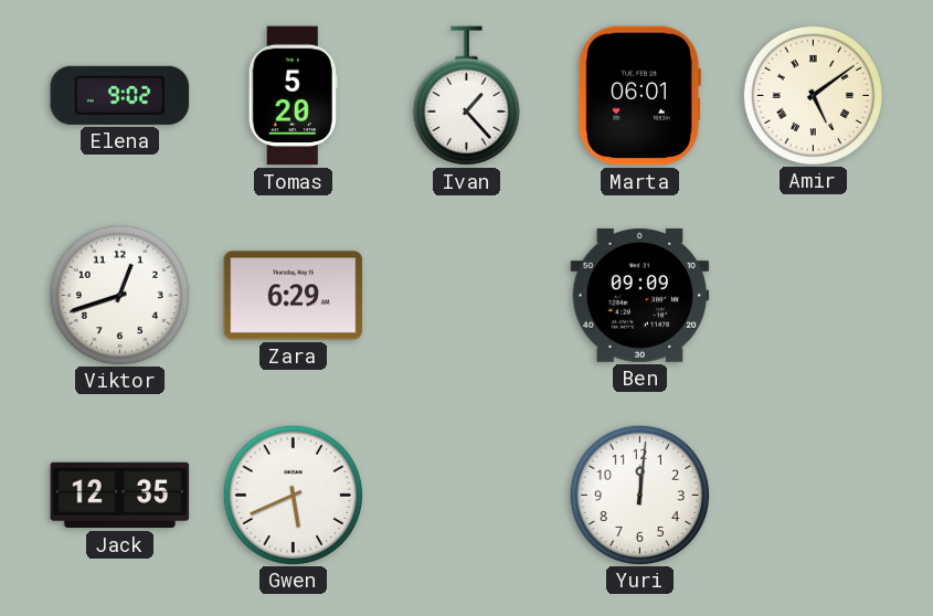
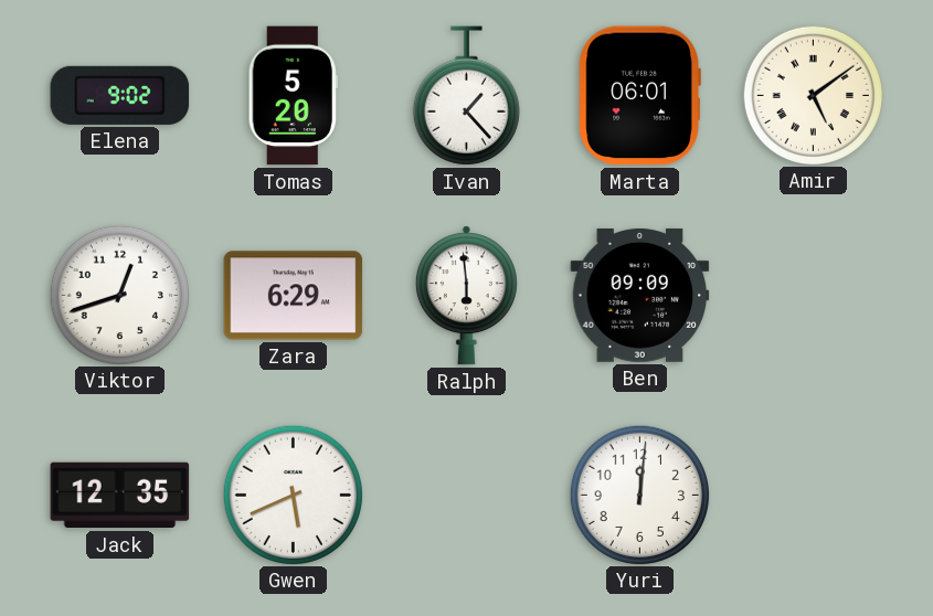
Ralph: none -> 5:59
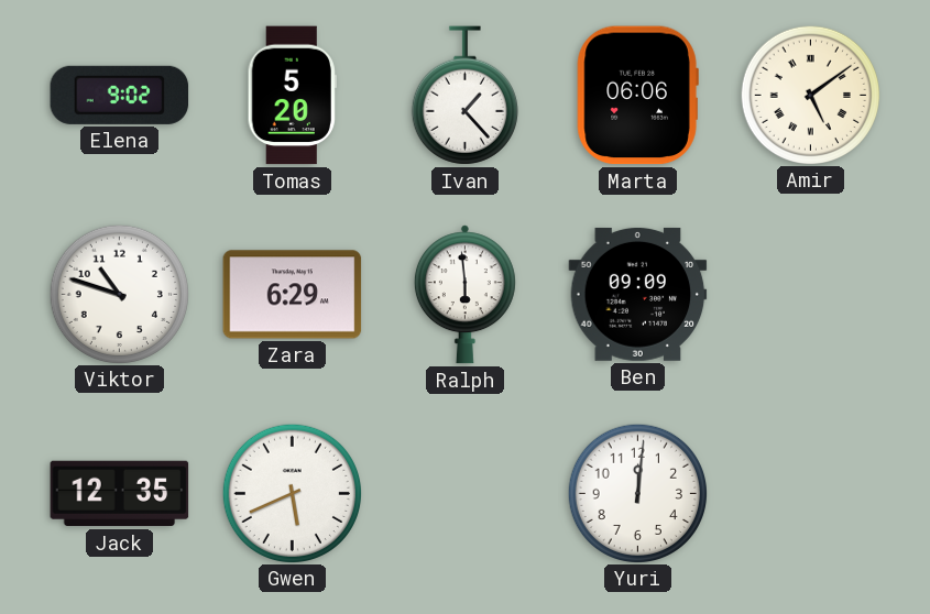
Marta: 06:01 -> 06:06
Viktor: 12:42 -> 10:48
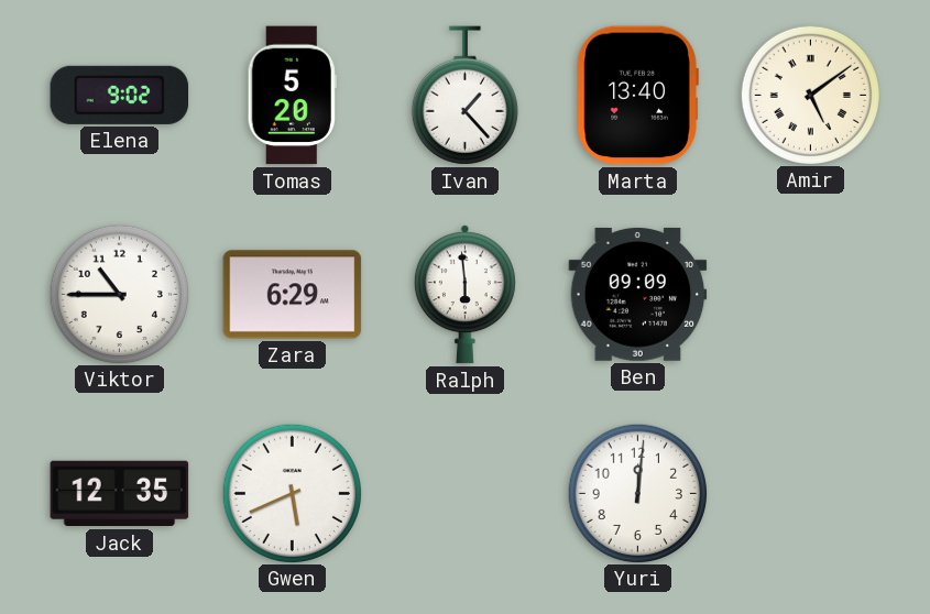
Marta: 06:06 -> 13:40
Viktor: 10:48 -> 10:45
